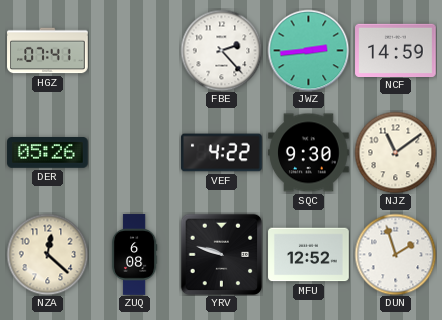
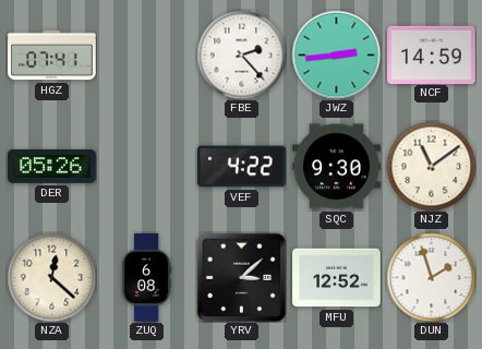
YRV: 9:48 -> 3:08
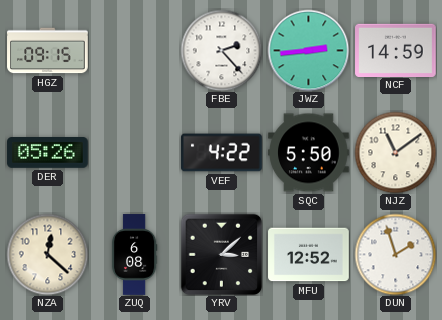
HGZ: 07:41 -> 09:15
SQC: 9:30 -> 5:50
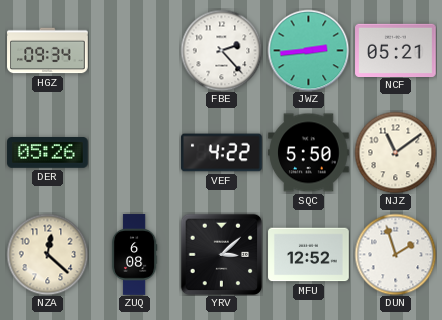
HGZ: 09:15 -> 09:34
NCF: 14:59 -> 05:21
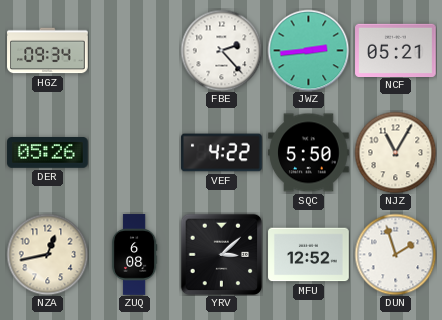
NJZ: 11:09 -> 11:05
NZA: 12:22 -> 12:43
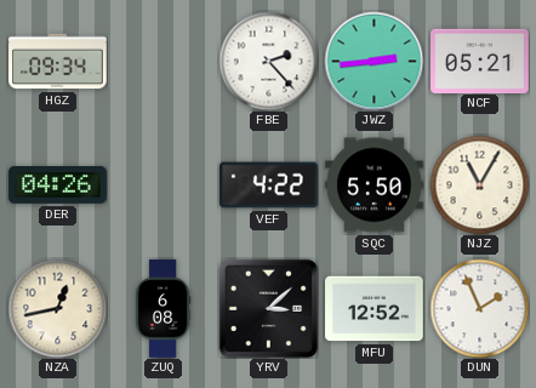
DER: 05:26 -> 04:26
DUN: 1:57 -> 1:56
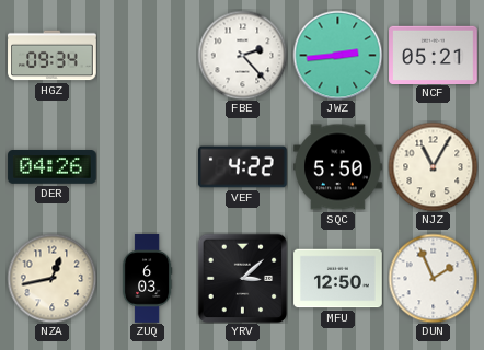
ZUQ: 6:08 -> 6:03
MFU: 12:52 -> 12:50
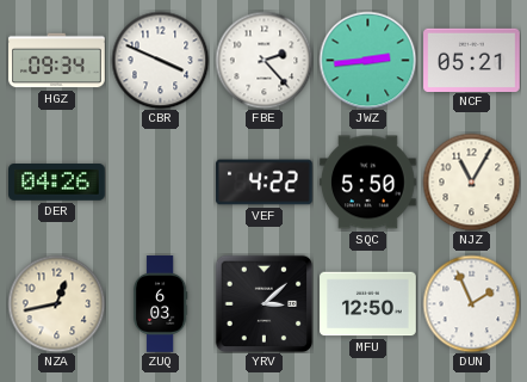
CBR: none -> 3:49
